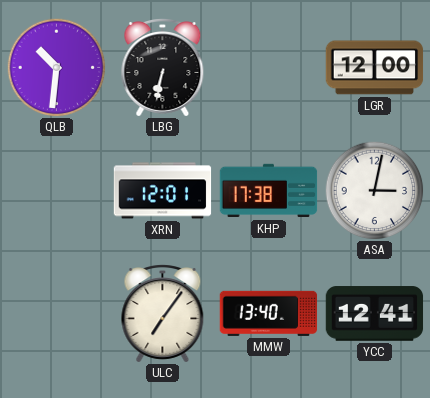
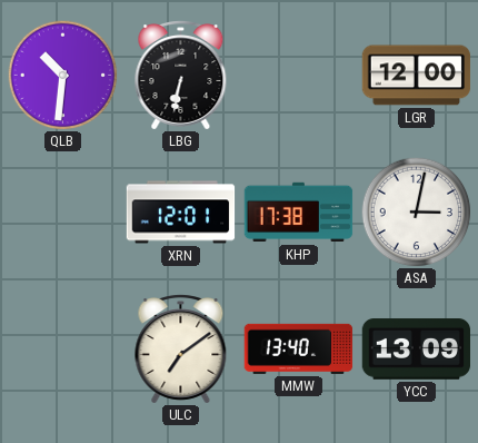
ULC: 7:06 -> 7:09
YCC: 12:41 -> 13:09
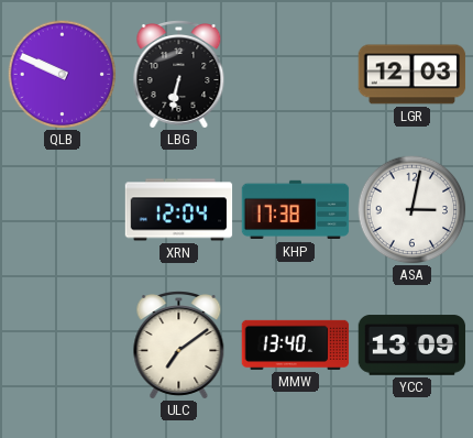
QLB: 10:31 -> 9:49
LGR: 12:00 -> 12:03
XRN: 12:01 -> 12:04
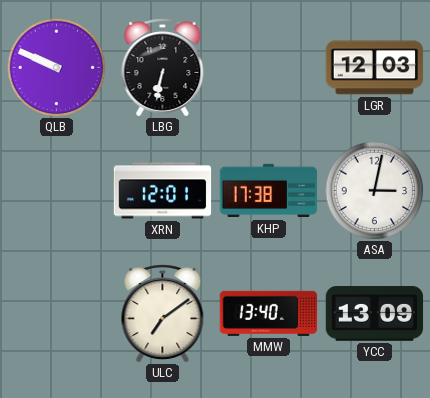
XRN: 12:04 -> 12:01
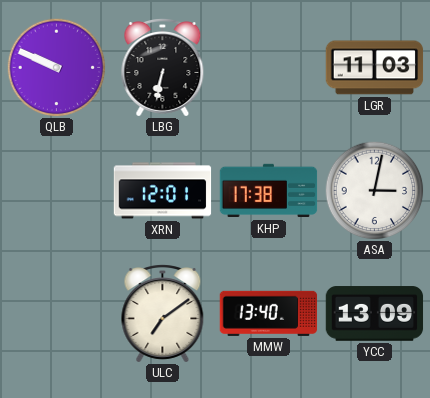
LGR: 12:03 -> 11:03
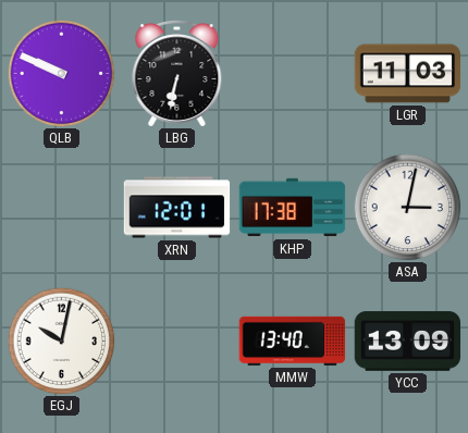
EGJ: none -> 10:02
ULC: 7:09 -> none
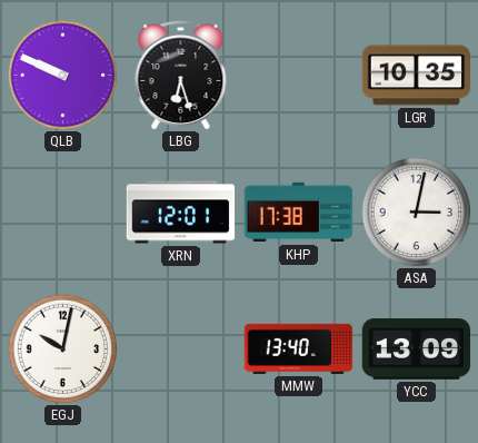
LBG: 6:32 -> 6:27
LGR: 11:03 -> 10:35
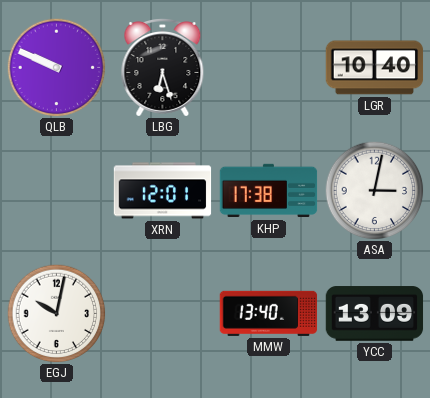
LGR: 10:35 -> 10:40
